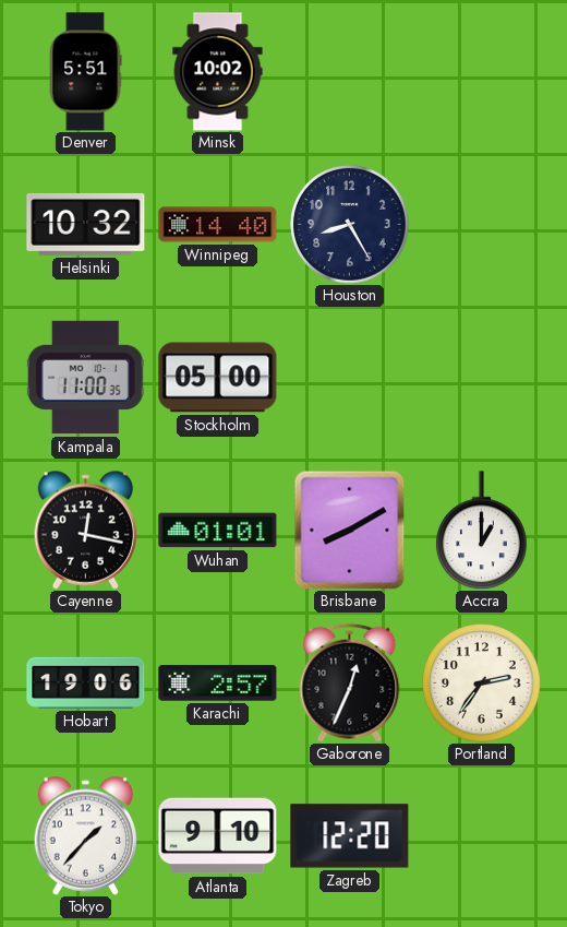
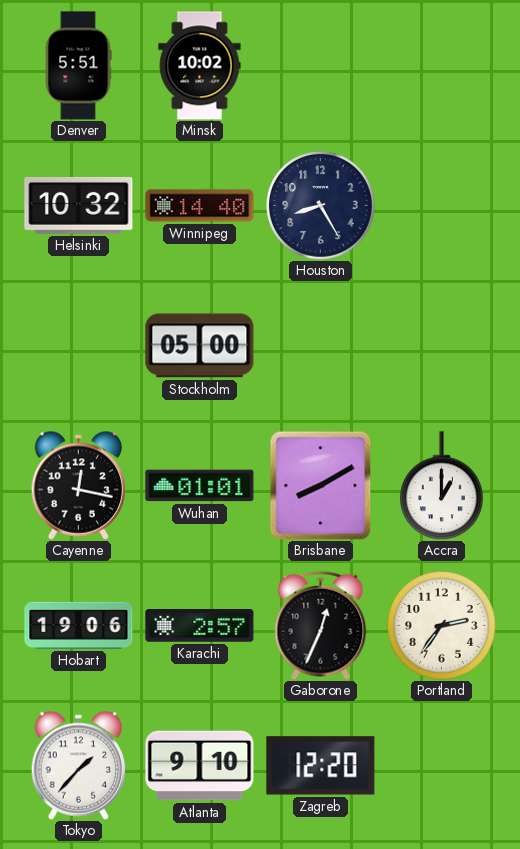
Kampala: 11:00 -> none
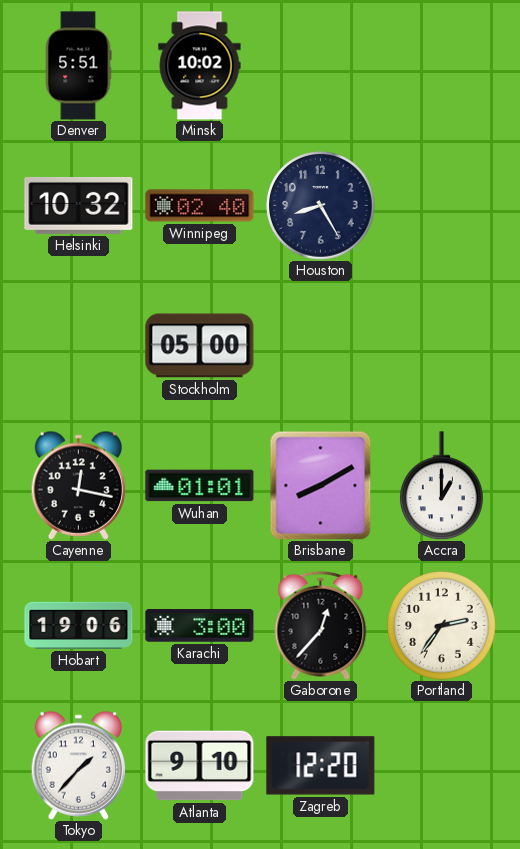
Winnipeg: 14:40 -> 02:40
Karachi: 2:57 -> 3:00
Gaborone: 12:34 -> 12:37
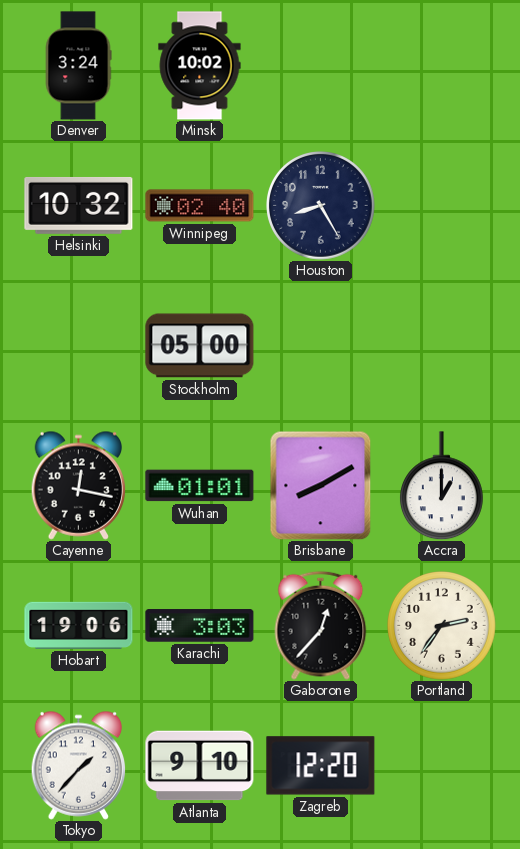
Denver: 5:51 -> 3:24
Karachi: 3:00 -> 3:03
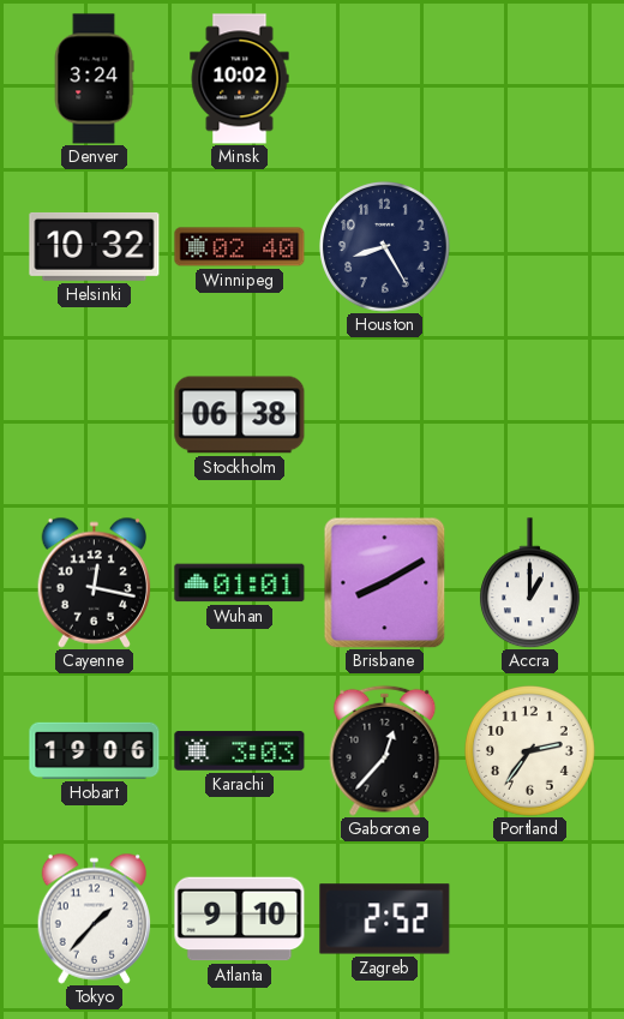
Stockholm: 05:00 -> 06:38
Zagreb: 12:20 -> 2:52
